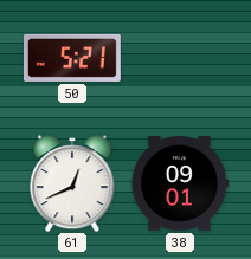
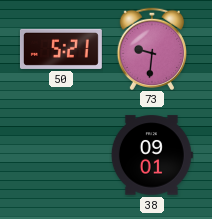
73: none -> 9:31
61: 12:41 -> none
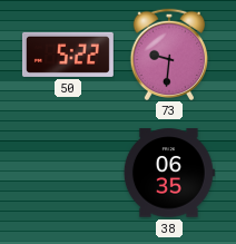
50: 5:21 -> 5:22
38: 09:01 -> 06:35
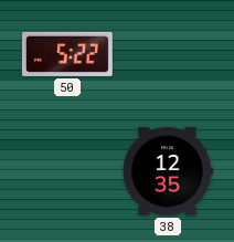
73: 9:31 -> none
38: 06:35 -> 12:35
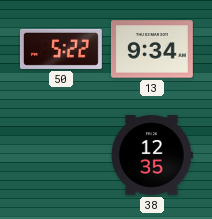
13: none -> 9:34
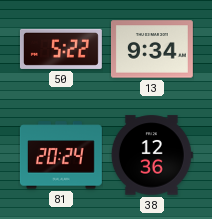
81: none -> 20:24
38: 12:35 -> 12:36
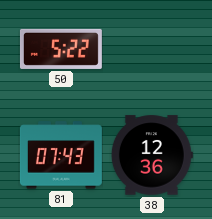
13: 9:34 -> none
81: 20:24 -> 07:43
